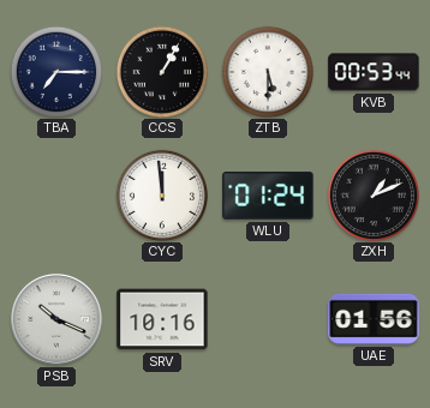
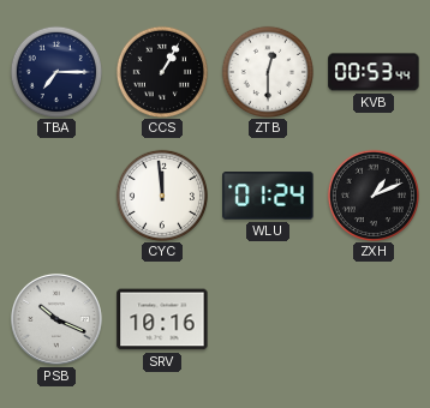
ZTB: 5:30 -> 12:30
UAE: 01:56 -> none
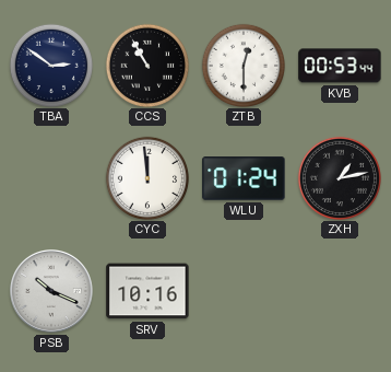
TBA: 7:15 -> 2:51
CCS: 1:05 -> 10:55
ZXH: 1:11 -> 1:13
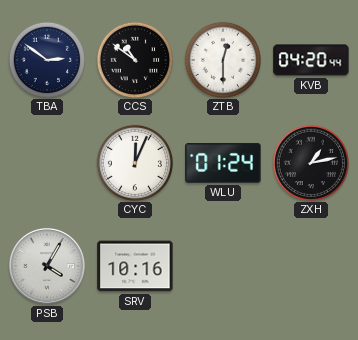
CCS: 10:55 -> 10:51
KVB: 00:53 -> 04:20
CYC: 11:59 -> 12:04
PSB: 10:19 -> 4:05
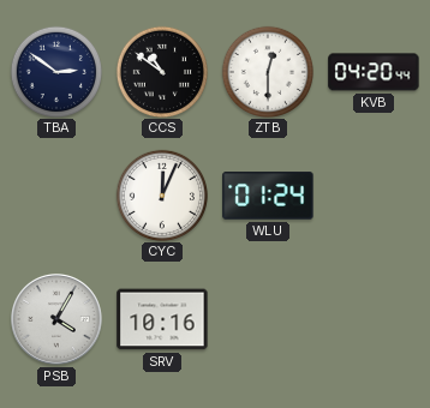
ZXH: 1:13 -> none
